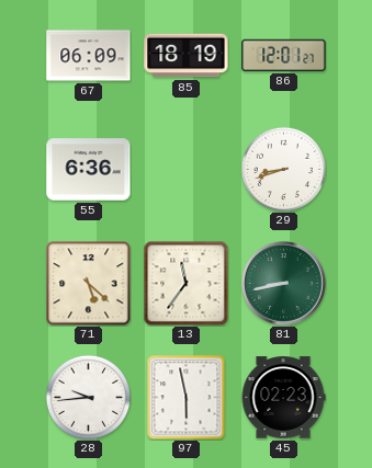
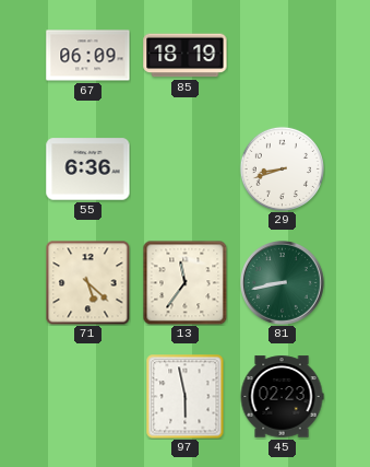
86: 12:01 -> none
28: 9:44 -> none
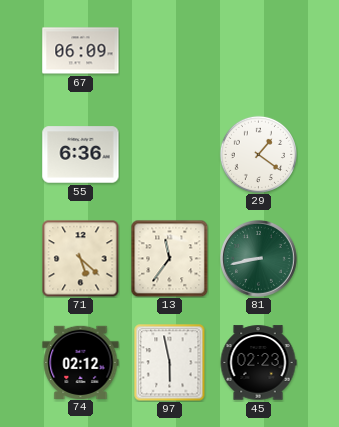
85: 18:19 -> none
29: 8:42 -> 1:21
74: none -> 02:12
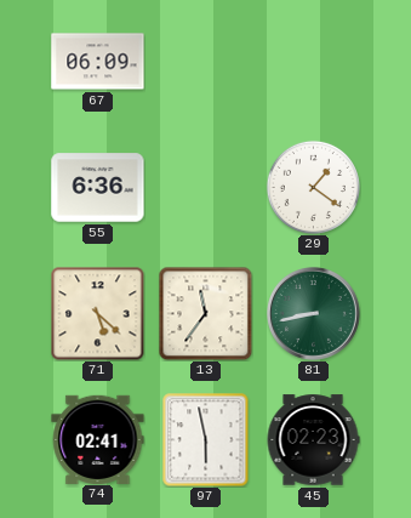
74: 02:12 -> 02:41
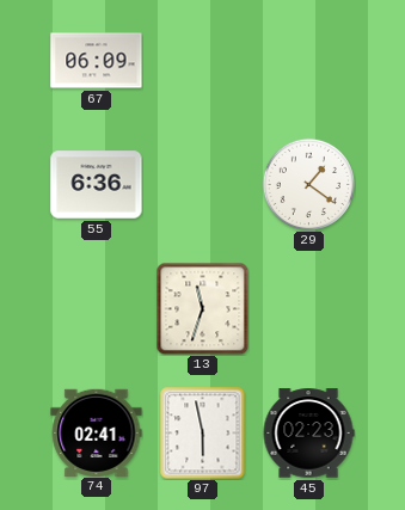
71: 5:22 -> none
13: 11:36 -> 11:33
81: 8:43 -> none
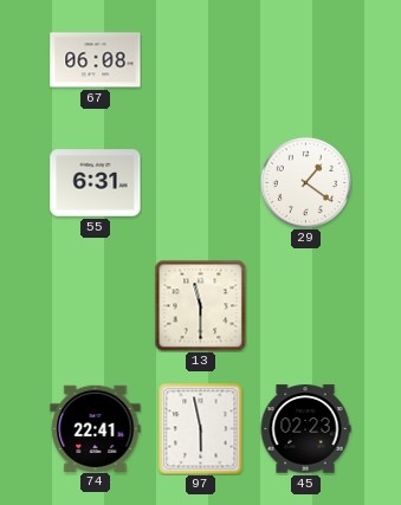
67: 06:09 -> 06:08
55: 6:36 -> 6:31
13: 11:33 -> 11:30
74: 02:41 -> 22:41
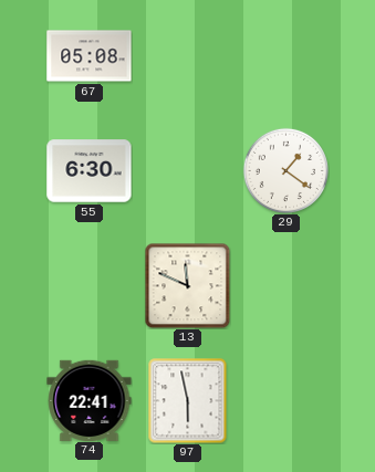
67: 06:08 -> 05:08
55: 6:31 -> 6:30
13: 11:30 -> 11:49
45: 02:23 -> none
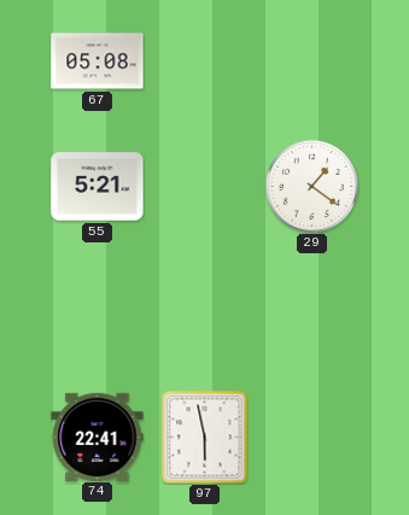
55: 6:30 -> 5:21
13: 11:49 -> none
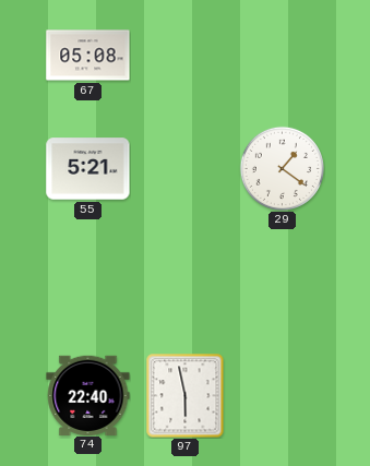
74: 22:41 -> 22:40
